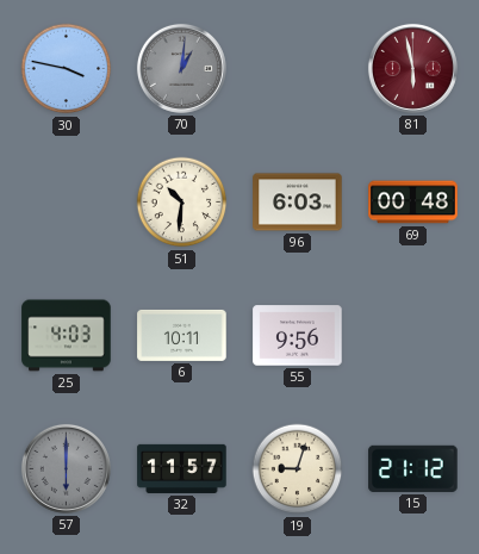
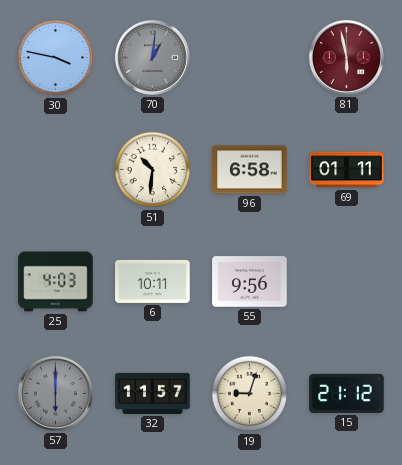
96: 6:03 -> 6:58
69: 00:48 -> 01:11
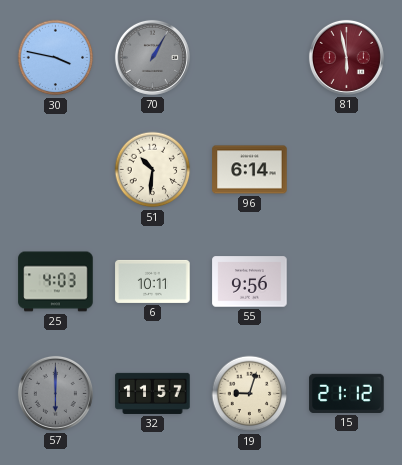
70: 1:01 -> 1:05
96: 6:58 -> 6:14
69: 01:11 -> none
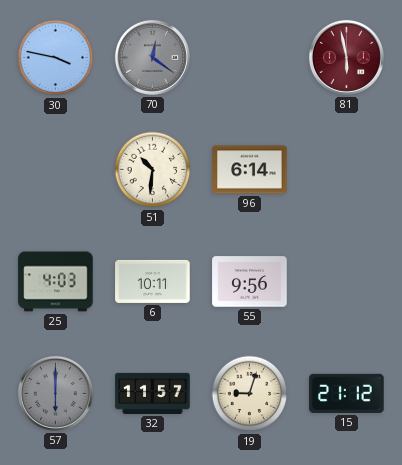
70: 1:05 -> 12:21
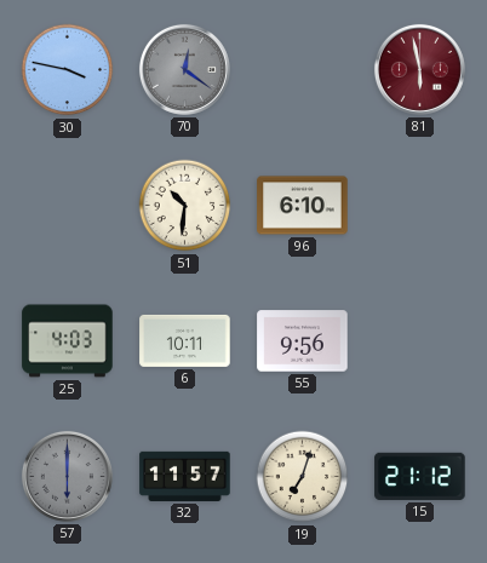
96: 6:14 -> 6:10
19: 9:03 -> 7:03
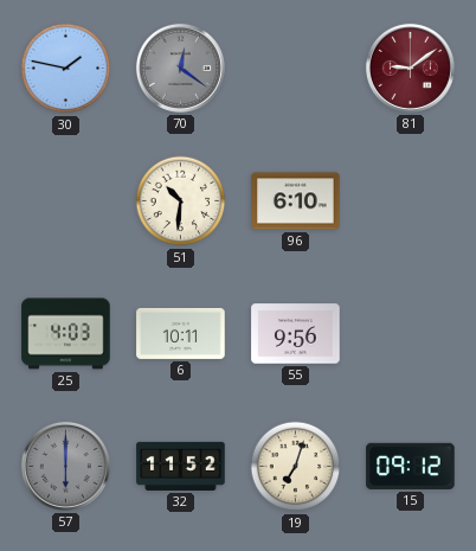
30: 3:47 -> 1:47
81: 5:58 -> 9:09
32: 11:57 -> 11:52
15: 21:12 -> 09:12
